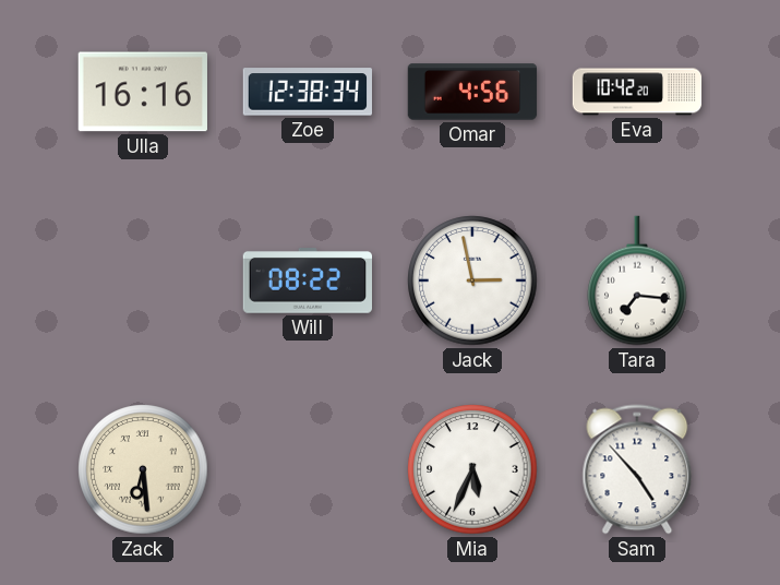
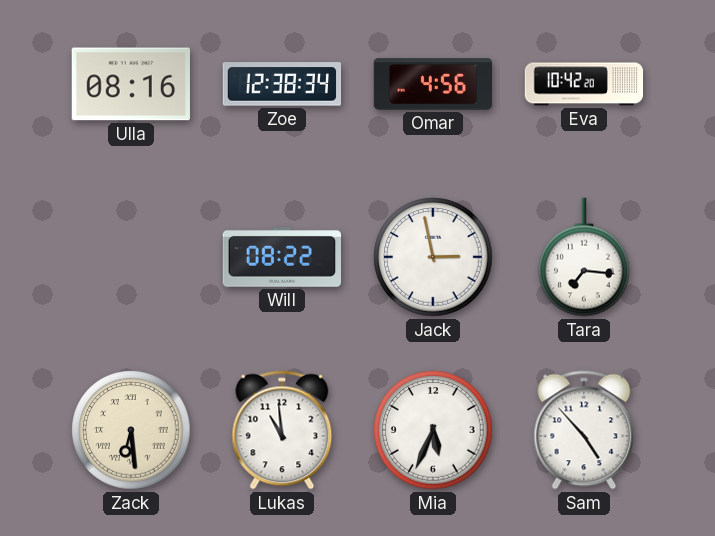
Ulla: 16:16 -> 08:16
Lukas: none -> 10:59
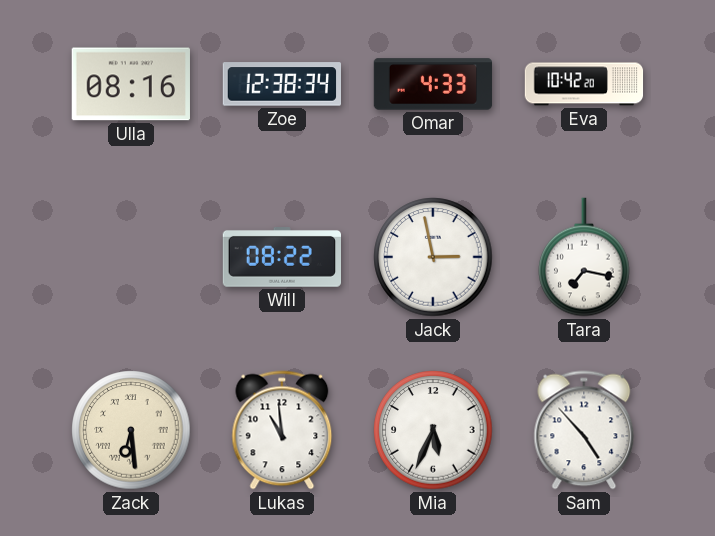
Omar: 4:56 -> 4:33
Tara: 7:16 -> 7:17
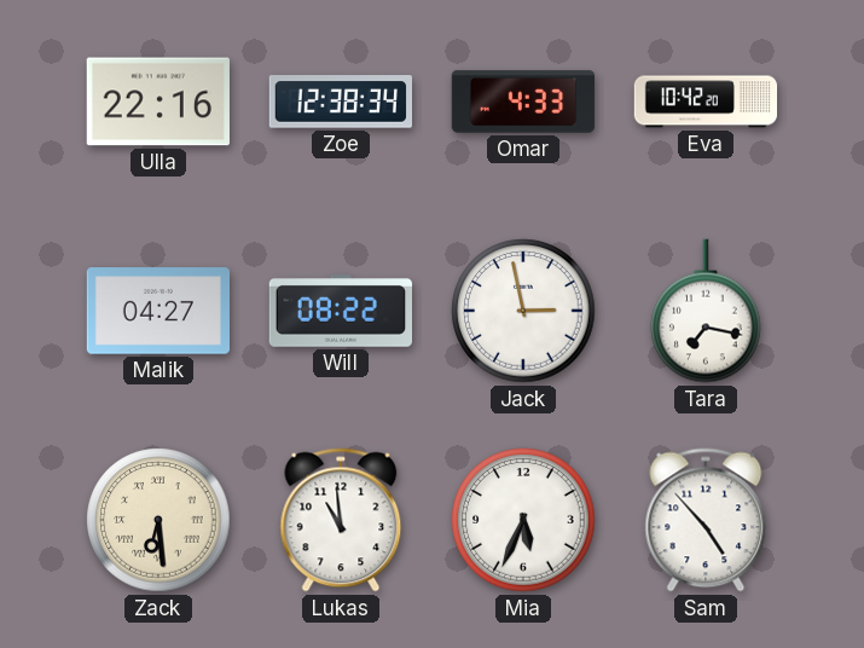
Ulla: 08:16 -> 22:16
Malik: none -> 04:27
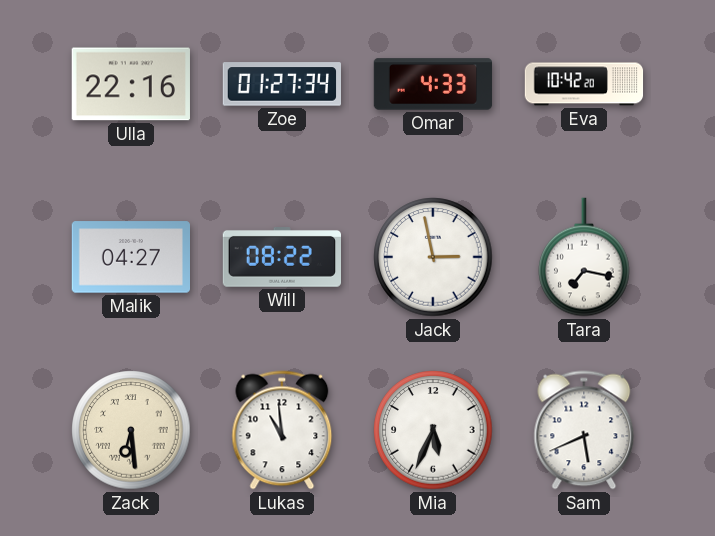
Zoe: 12:38 -> 01:27
Sam: 4:53 -> 5:41
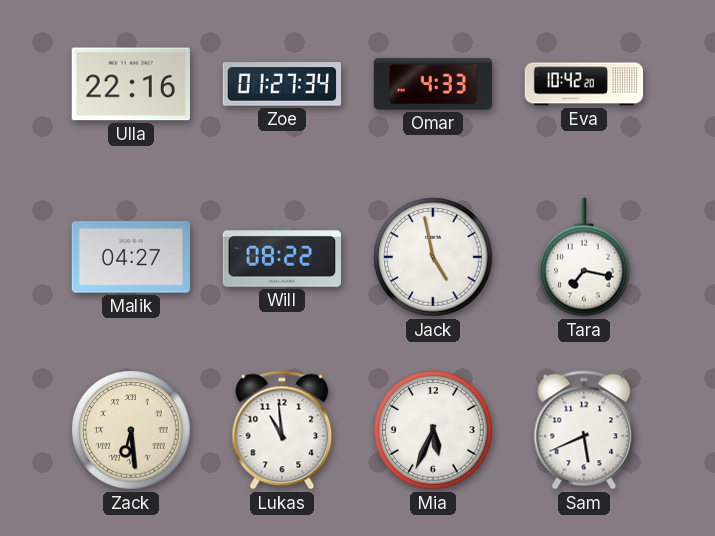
Jack: 2:58 -> 4:58
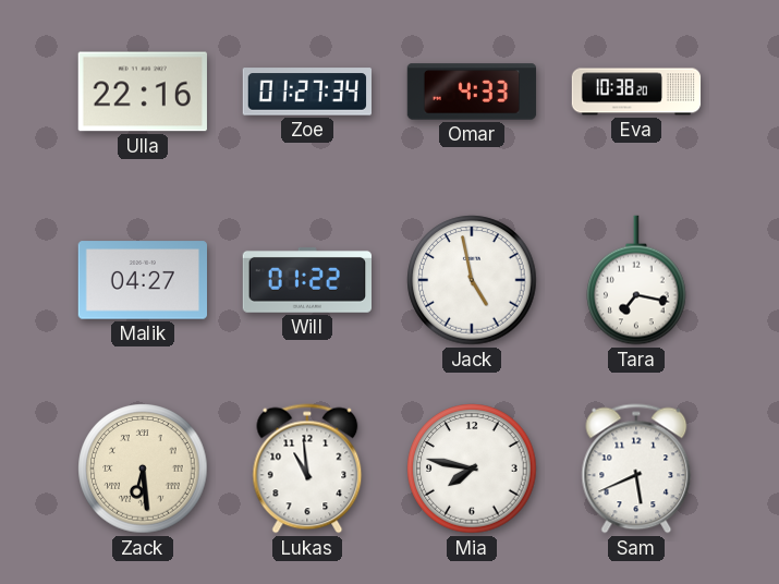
Eva: 10:42 -> 10:38
Will: 08:22 -> 01:22
Mia: 5:34 -> 7:47
